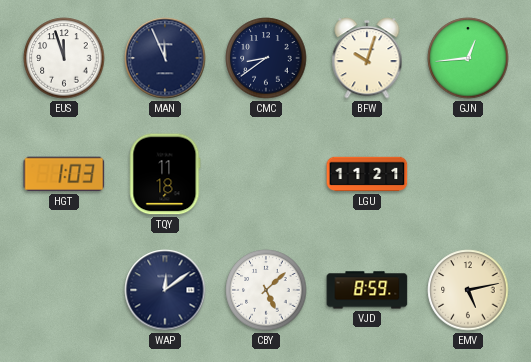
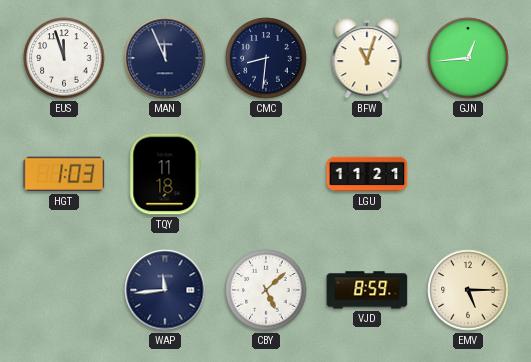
CMC: 8:39 -> 8:31
BFW: 10:03 -> 11:03
WAP: 12:09 -> 11:44
EMV: 5:13 -> 5:15
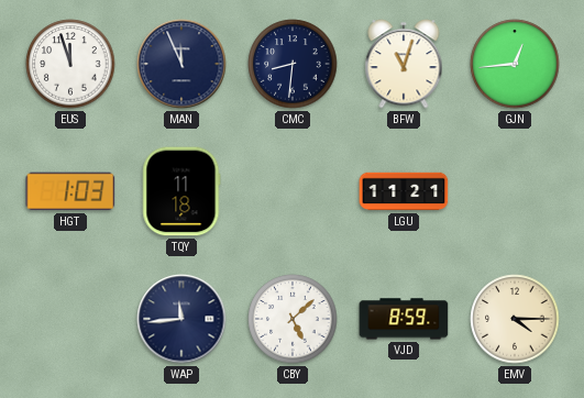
EMV: 5:15 -> 4:15
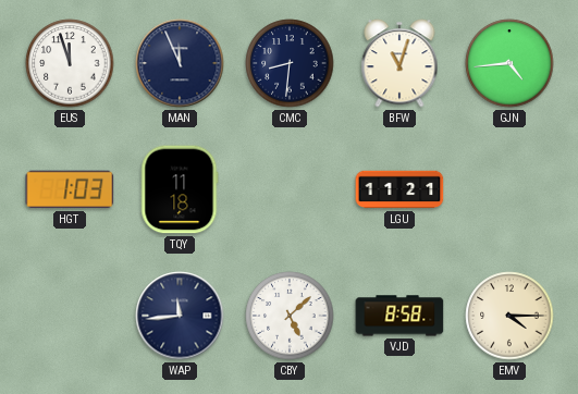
GJN: 12:44 -> 4:44
VJD: 8:59 -> 8:58
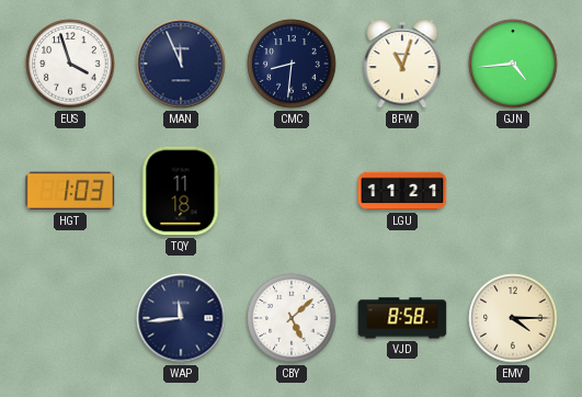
EUS: 11:57 -> 3:57
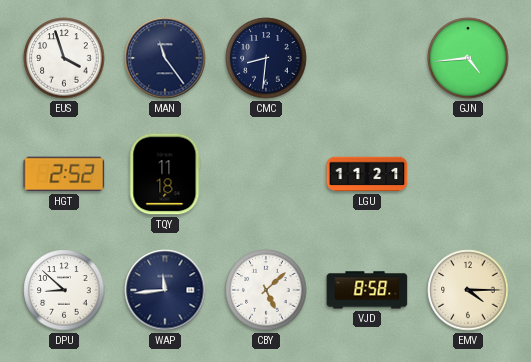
MAN: 11:56 -> 11:24
BFW: 11:03 -> none
HGT: 1:03 -> 2:52
DPU: none -> 8:52
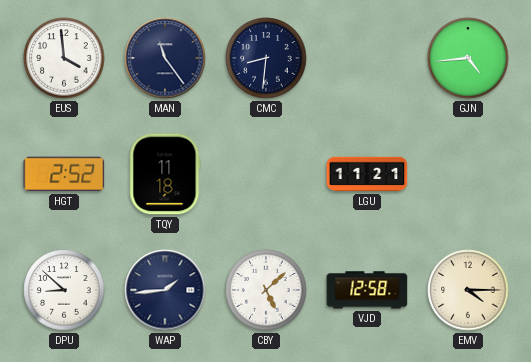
EUS: 3:57 -> 3:59
WAP: 11:44 -> 1:44
VJD: 8:58 -> 12:58
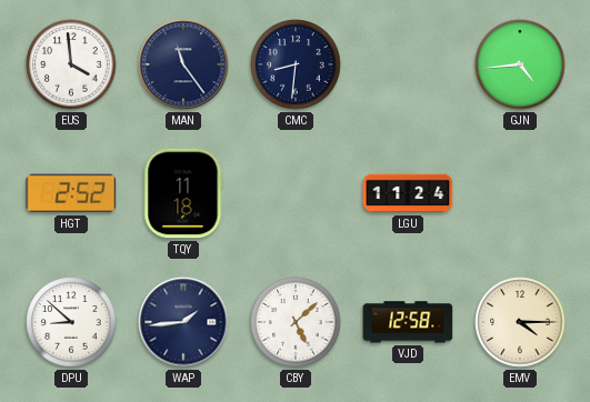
LGU: 11:21 -> 11:24
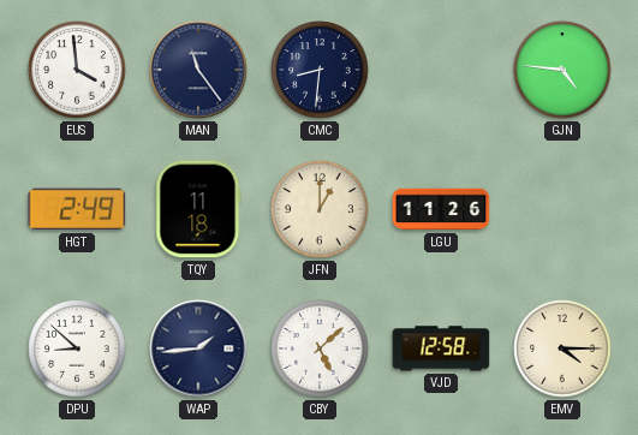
GJN: 4:44 -> 4:46
HGT: 2:52 -> 2:49
JFN: none -> 1:00
LGU: 11:24 -> 11:26
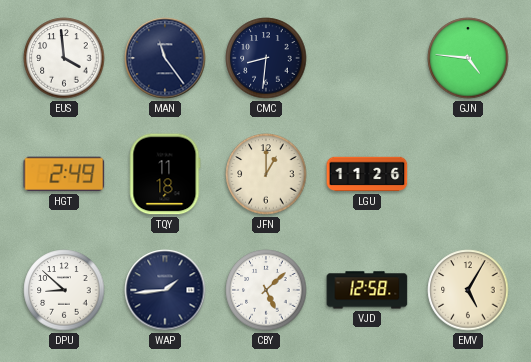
EMV: 4:15 -> 5:05
